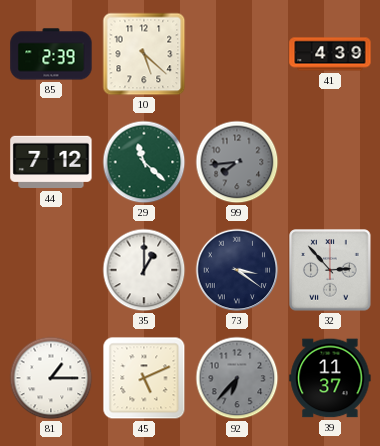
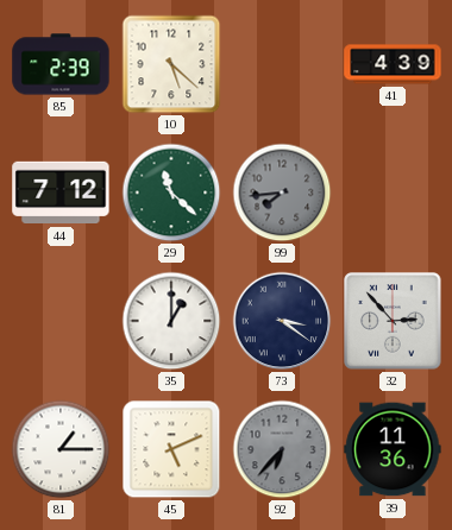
39: 11:37 -> 11:36
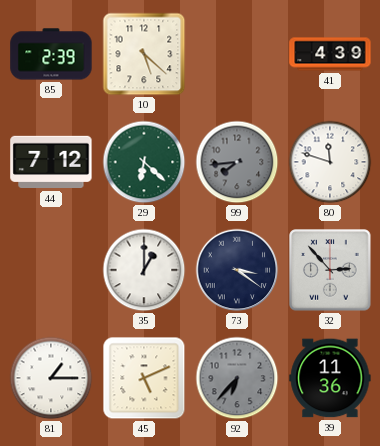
29: 11:22 -> 6:22
80: none -> 11:48
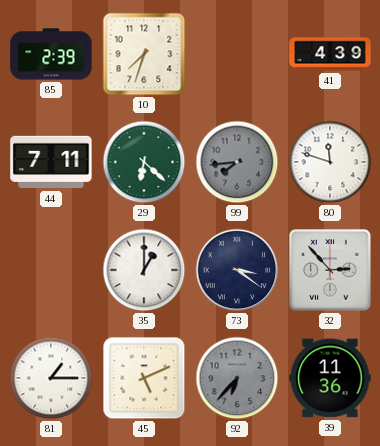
10: 5:22 -> 7:33
44: 7:12 -> 7:11
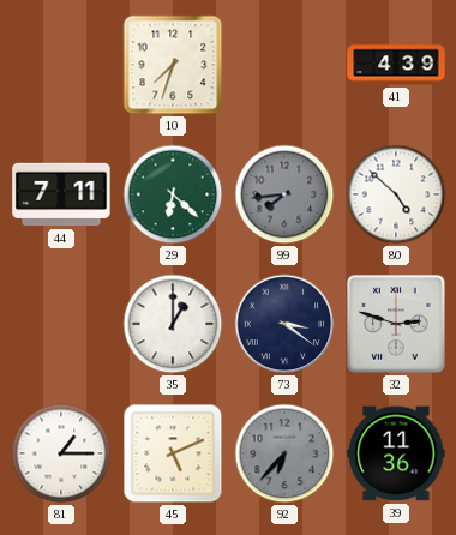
85: 2:39 -> none
80: 11:48 -> 4:52
32: 2:53 -> 2:48
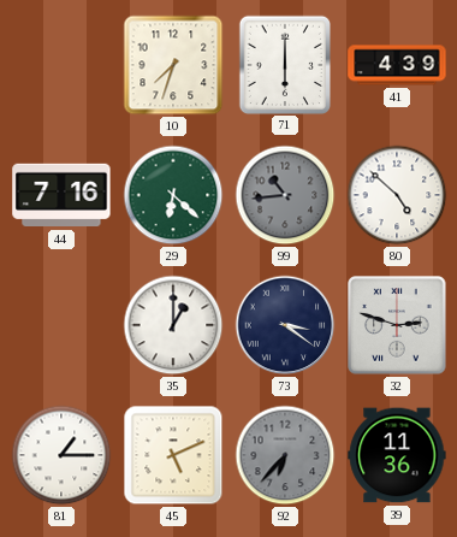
71: none -> 6:00
44: 7:11 -> 7:16
99: 7:44 -> 10:44
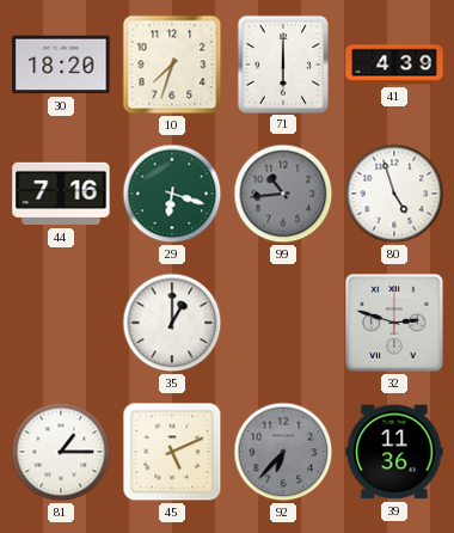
30: none -> 18:20
29: 6:22 -> 6:18
80: 4:52 -> 4:57
73: 3:21 -> none
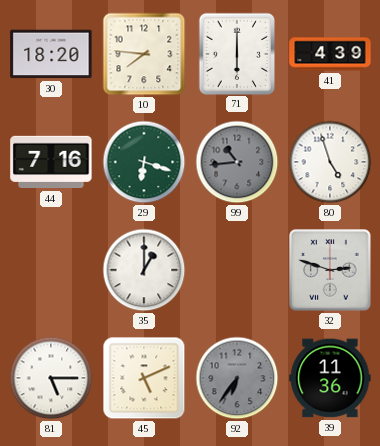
10: 7:33 -> 7:46
81: 1:15 -> 5:15
92: 6:37 -> 6:36
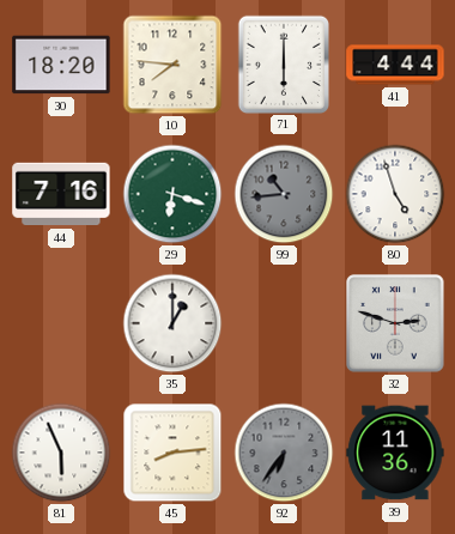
41: 4:39 -> 4:44
81: 5:15 -> 5:56
45: 5:11 -> 8:14
